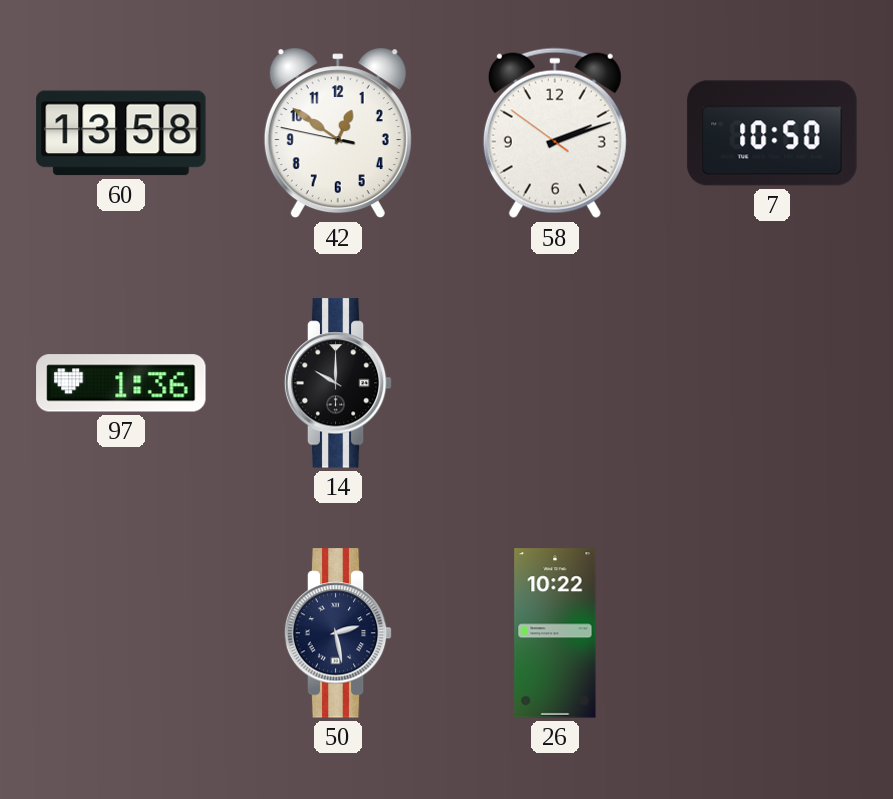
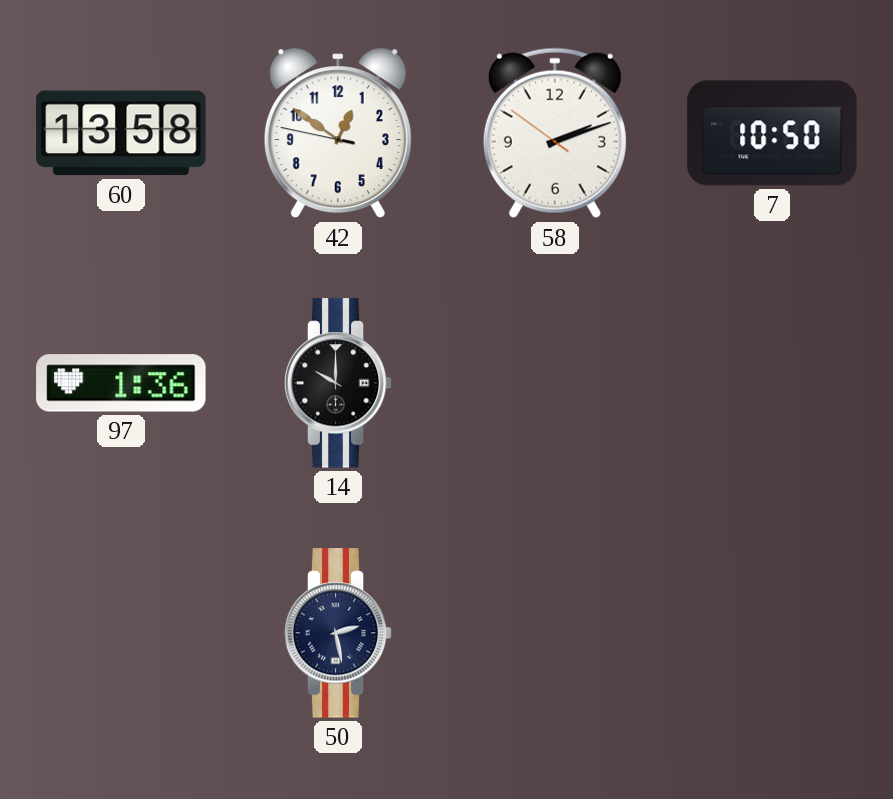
26: 10:22 -> none
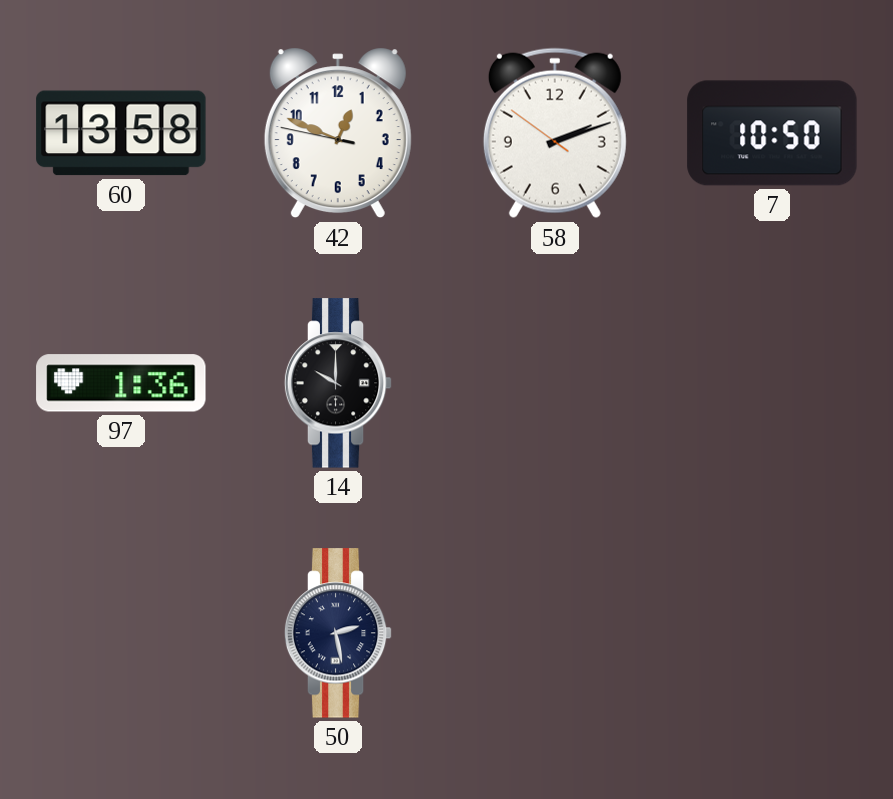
42: 12:50 -> 12:48
